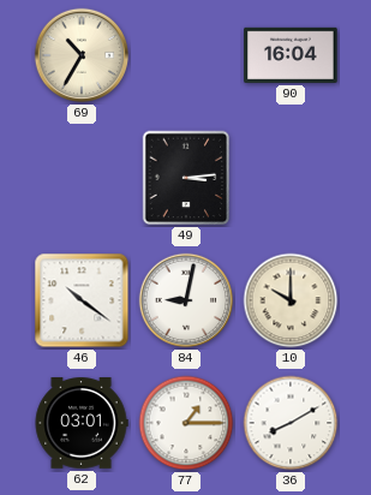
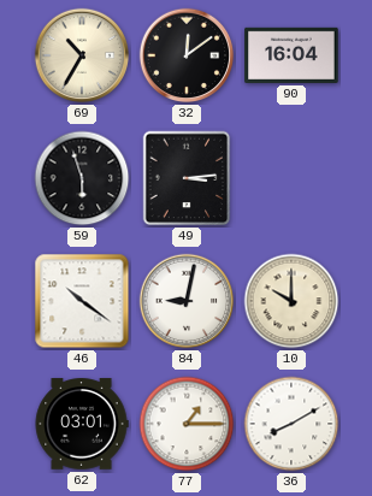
32: none -> 12:09
59: none -> 5:57
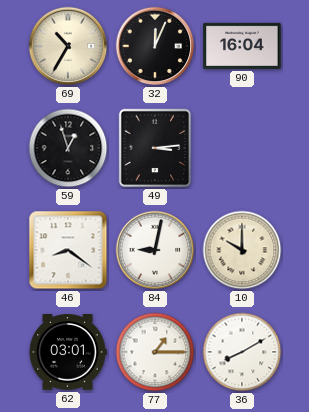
32: 12:09 -> 12:04
59: 5:57 -> 12:57
46: 10:21 -> 8:21
